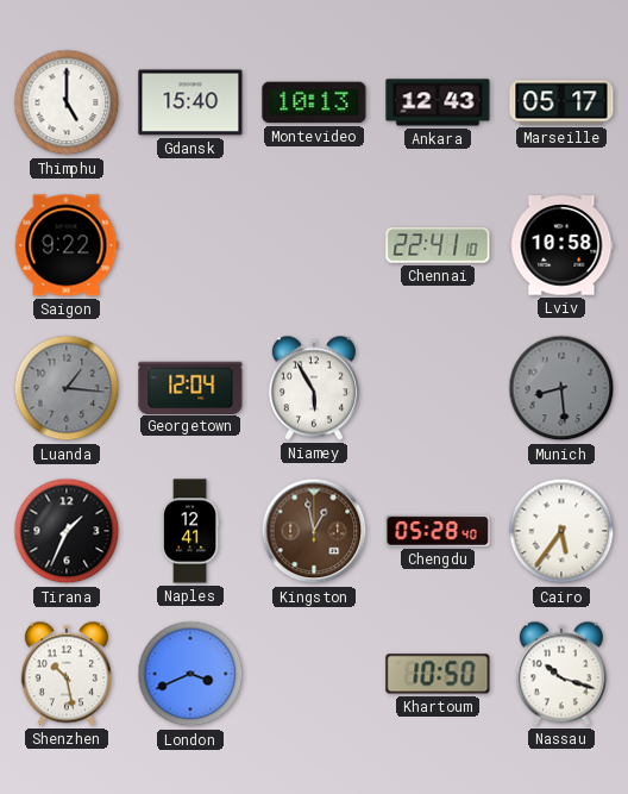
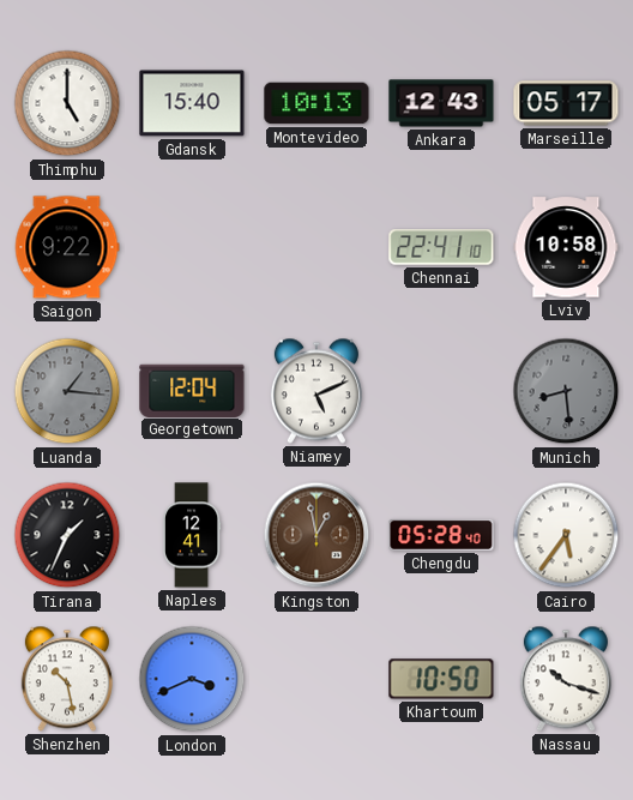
Niamey: 5:55 -> 5:11
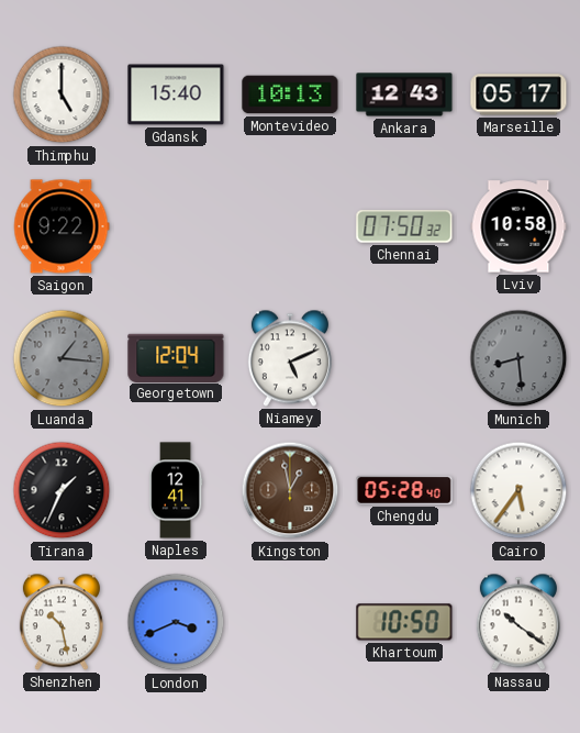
Chennai: 22:41 -> 07:50
Nassau: 10:18 -> 10:21
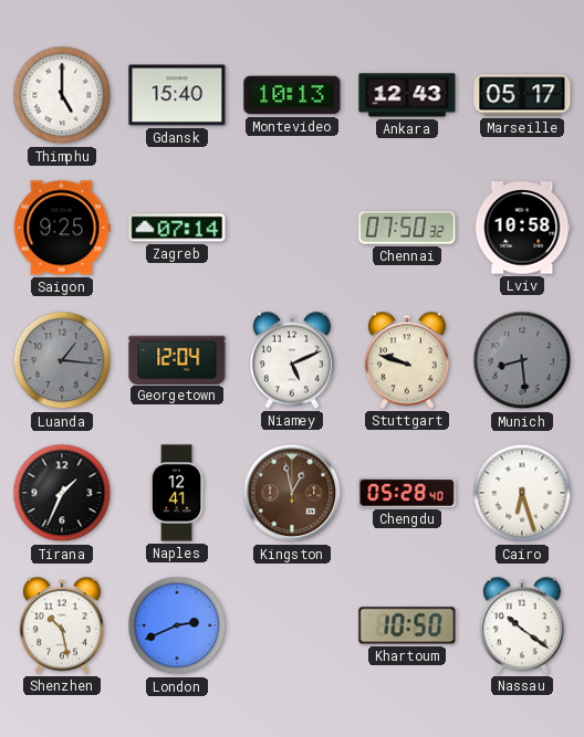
Saigon: 9:22 -> 9:25
Zagreb: none -> 07:14
Stuttgart: none -> 9:48
Cairo: 5:36 -> 6:27
London: 3:41 -> 2:41
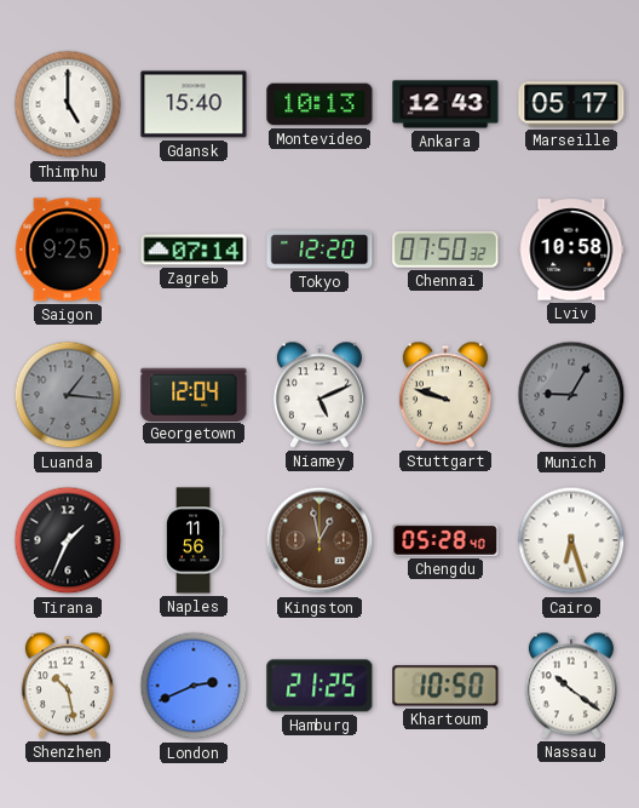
Tokyo: none -> 12:20
Munich: 8:29 -> 9:05
Naples: 12:41 -> 11:56
Hamburg: none -> 21:25
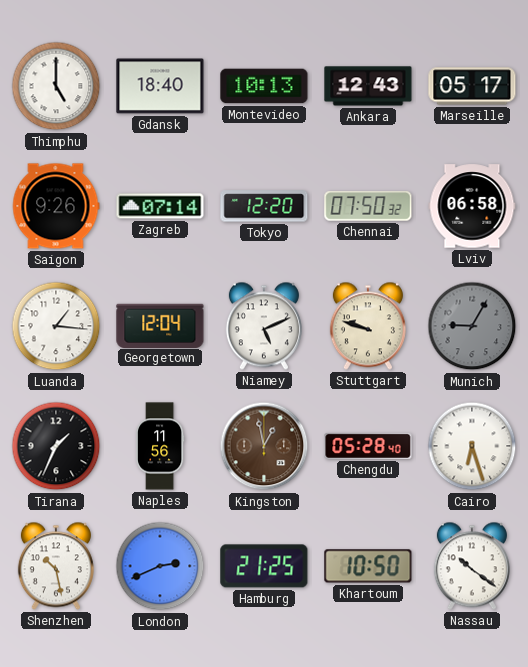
Gdansk: 15:40 -> 18:40
Saigon: 9:25 -> 9:26
Lviv: 10:58 -> 06:58
Luanda dial: grey -> white
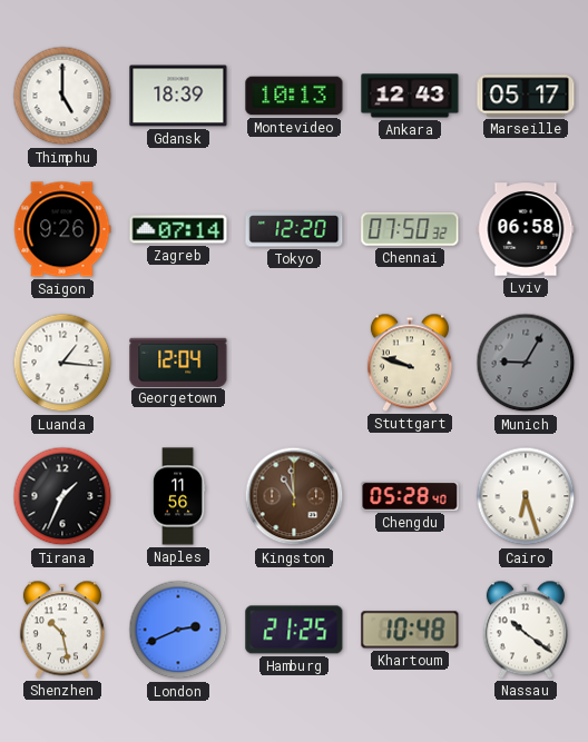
Gdansk: 18:40 -> 18:39
Niamey: 5:11 -> none
Kingston: 12:58 -> 10:59
Khartoum: 10:50 -> 10:48
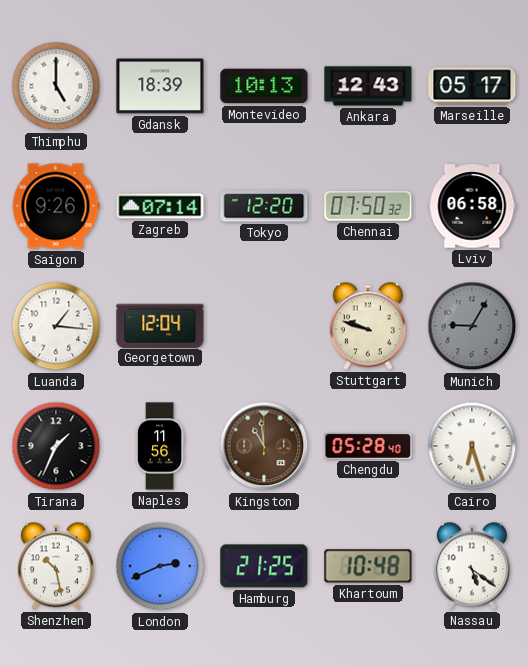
Nassau: 10:21 -> 5:21
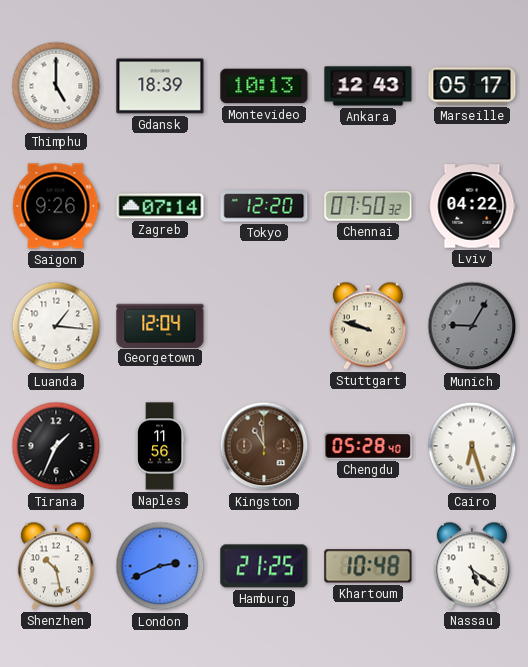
Lviv: 06:58 -> 04:22
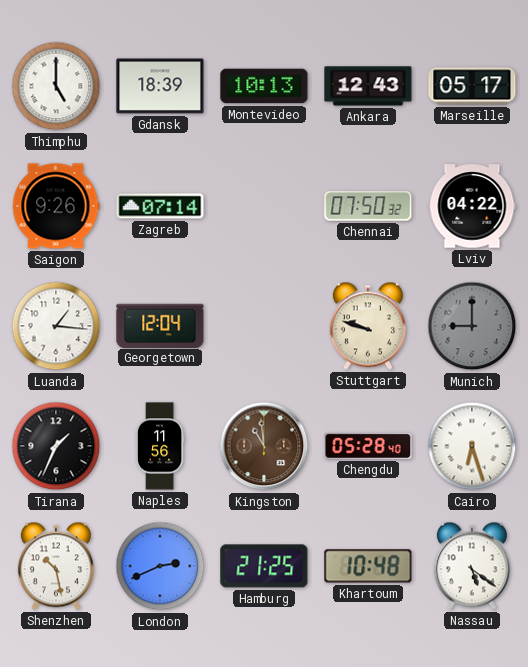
Tokyo: 12:20 -> none
Munich: 9:05 -> 9:00
